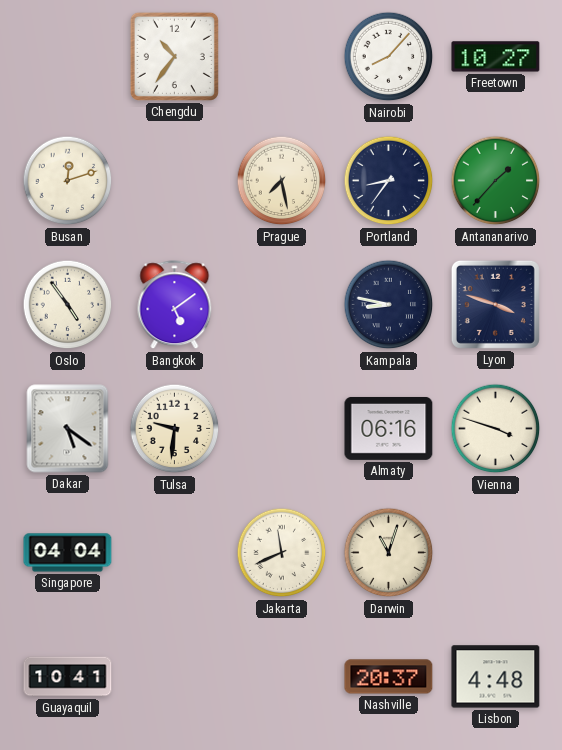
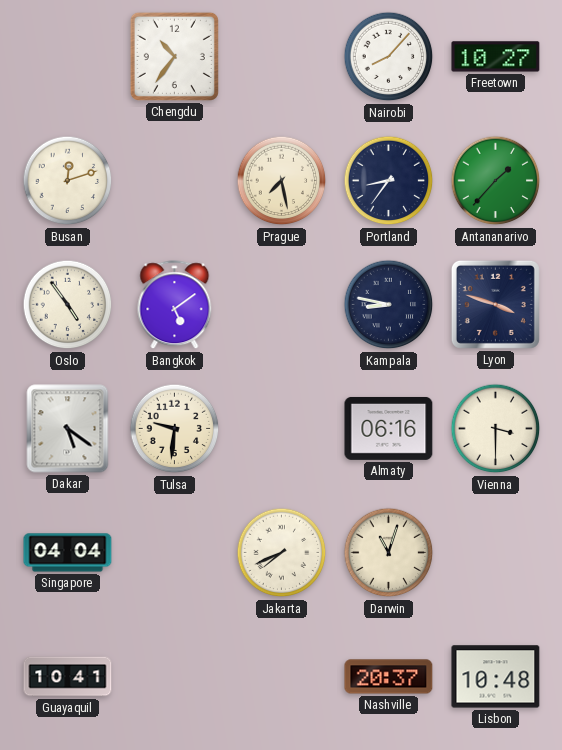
Vienna: 3:48 -> 3:30
Jakarta: 11:41 -> 7:41
Lisbon: 4:48 -> 10:48
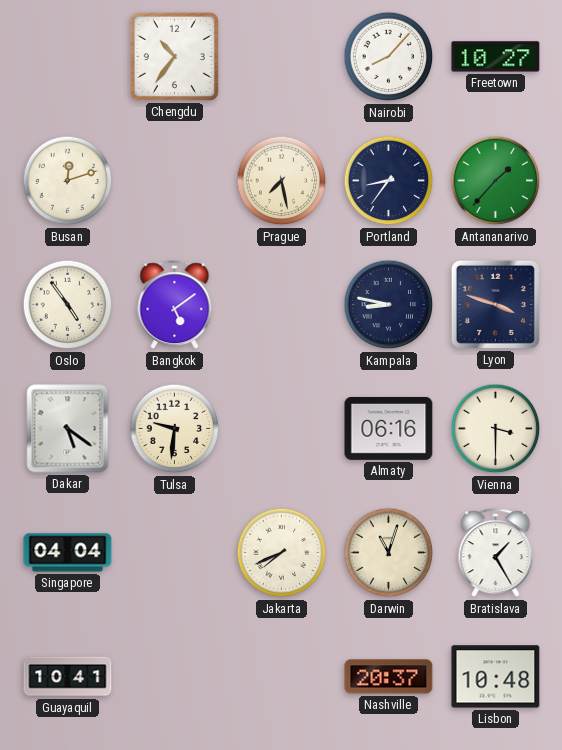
Bratislava: none -> 1:25
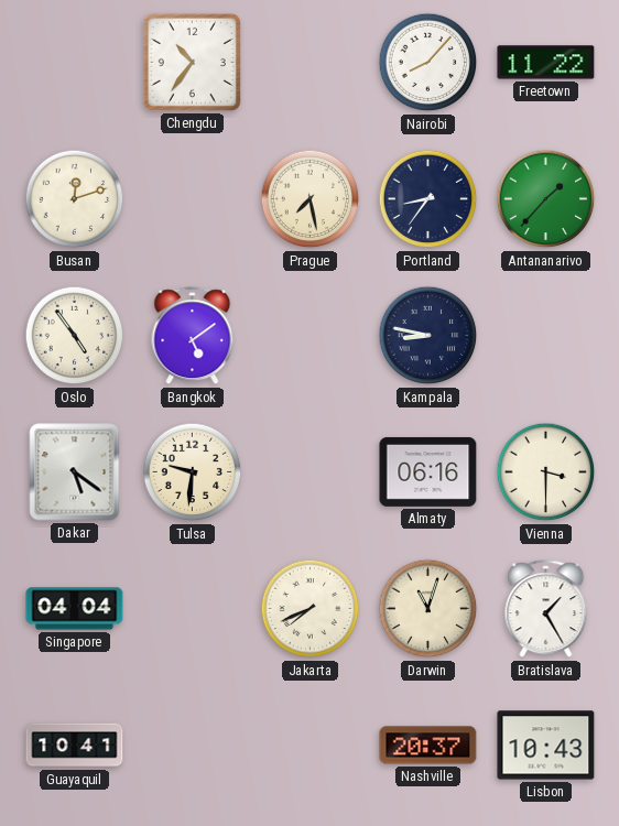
Freetown: 10:27 -> 11:22
Lyon: 3:48 -> none
Lisbon: 10:48 -> 10:43
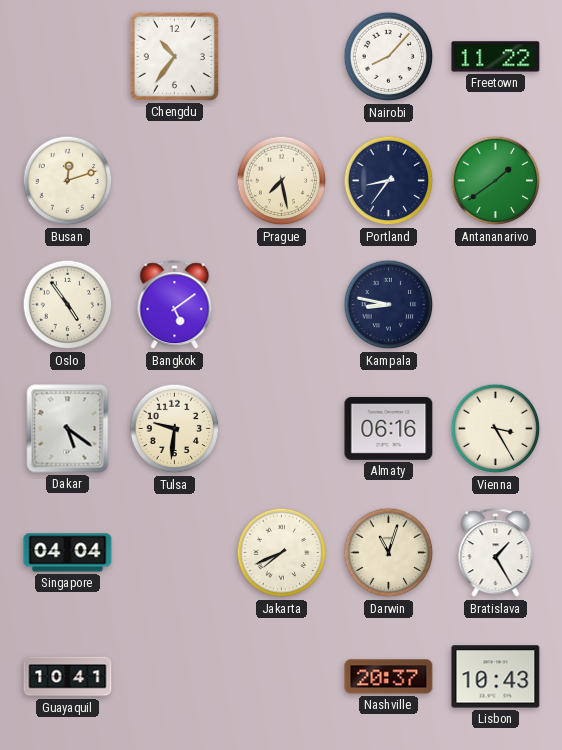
Antananarivo: 1:37 -> 1:39
Vienna: 3:30 -> 3:25
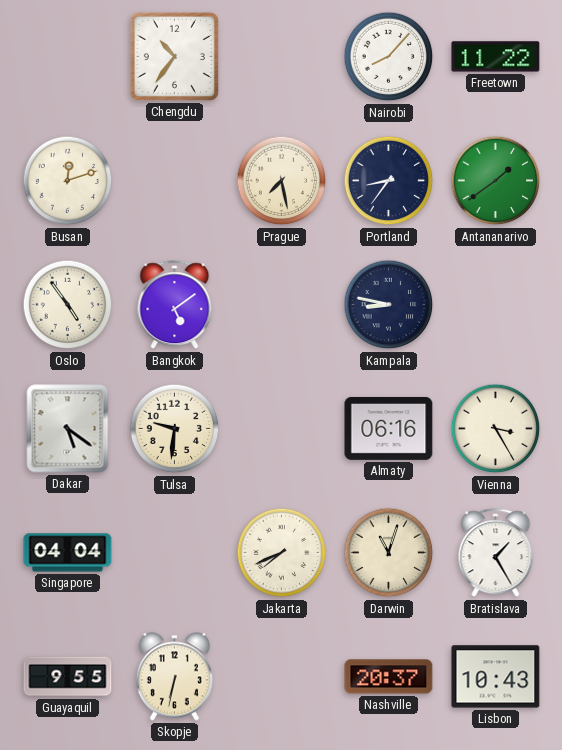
Guayaquil: 10:41 -> 9:55
Skopje: none -> 6:32
